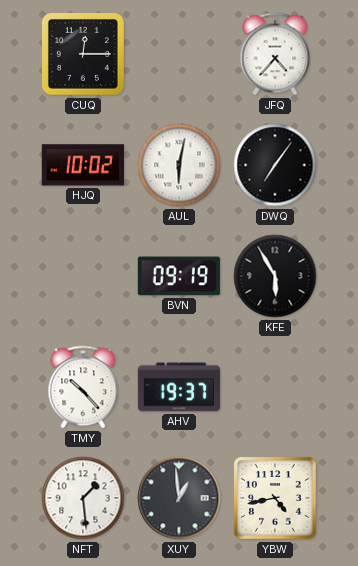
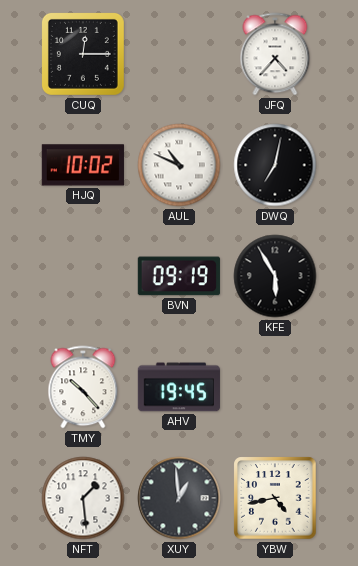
AUL: 6:02 -> 10:49
DWQ: 7:06 -> 7:02
AHV: 19:37 -> 19:45
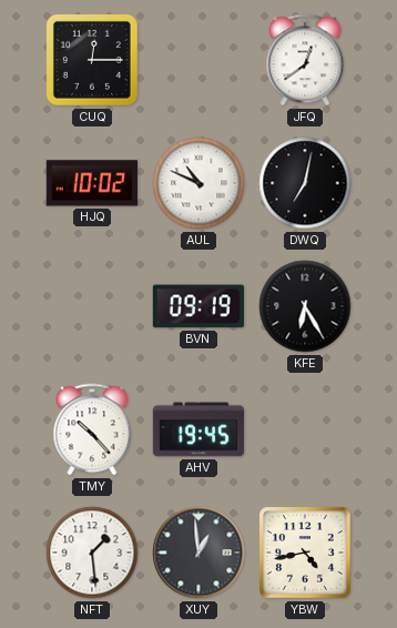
JFQ: 4:37 -> 12:39
KFE: 5:55 -> 6:25
